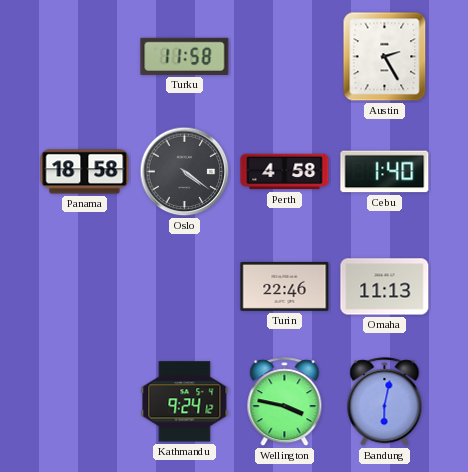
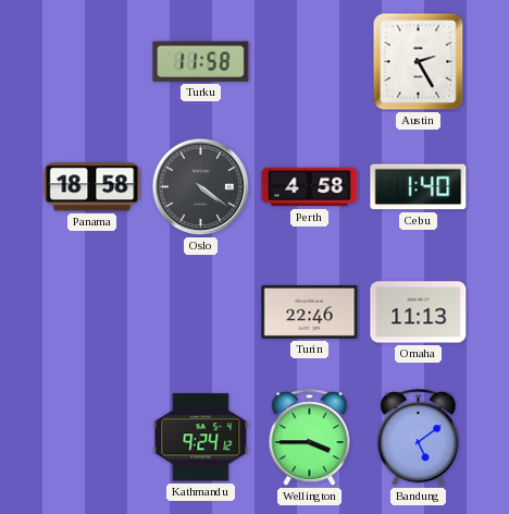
Wellington: 3:47 -> 3:45
Bandung: 6:02 -> 5:09
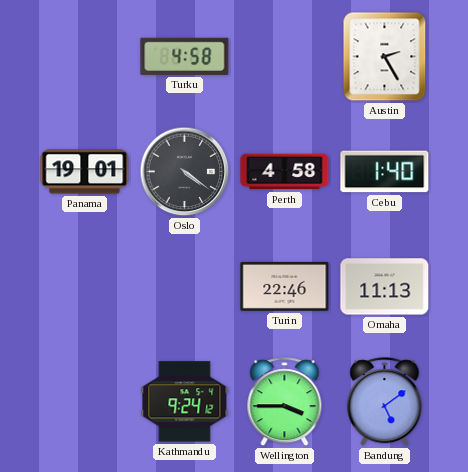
Turku: 11:58 -> 4:58
Panama: 18:58 -> 19:01
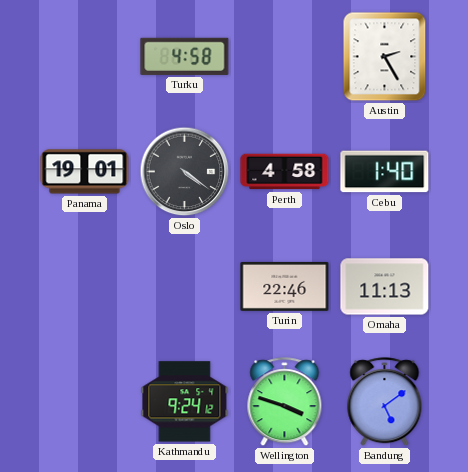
Wellington: 3:45 -> 3:48
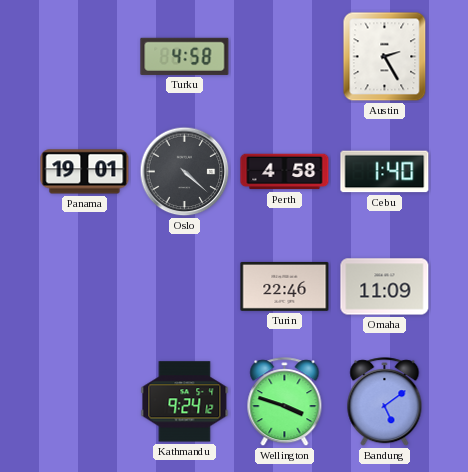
Oslo: 4:21 -> 4:22
Omaha: 11:13 -> 11:09
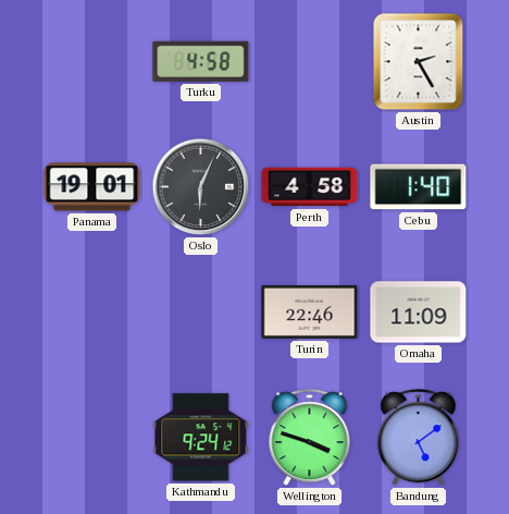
Oslo: 4:22 -> 6:04
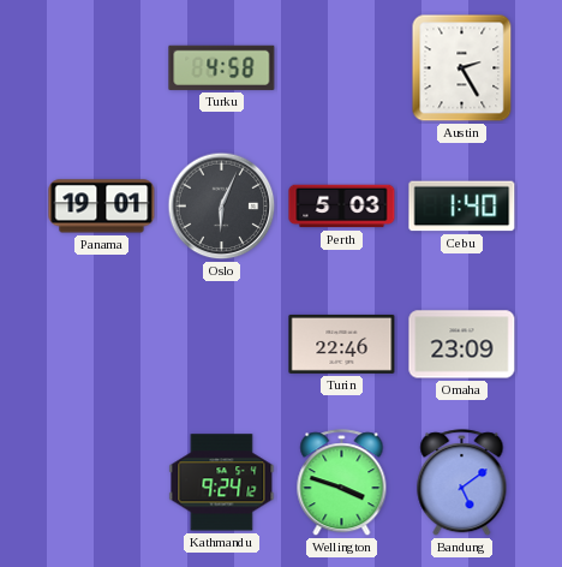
Perth: 4:58 -> 5:03
Omaha: 11:09 -> 23:09
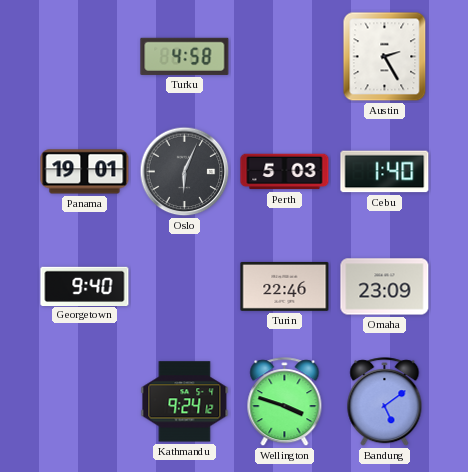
Georgetown: none -> 9:40
